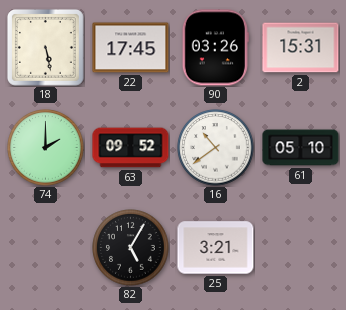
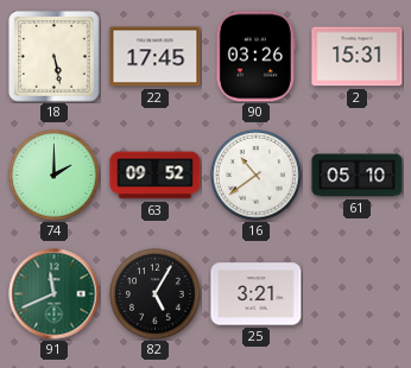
91: none -> 11:41
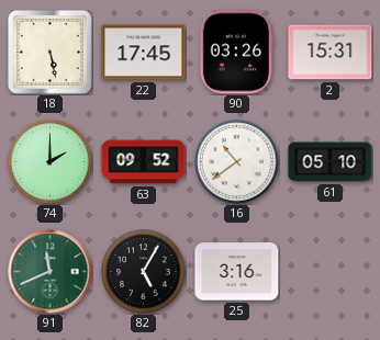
25: 3:21 -> 3:16
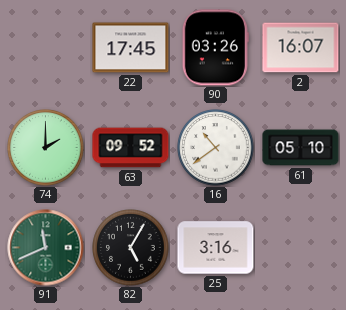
18: 5:28 -> none
2: 15:31 -> 16:07
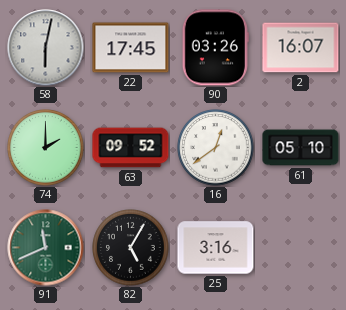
58: none -> 6:02
16: 10:39 -> 12:39
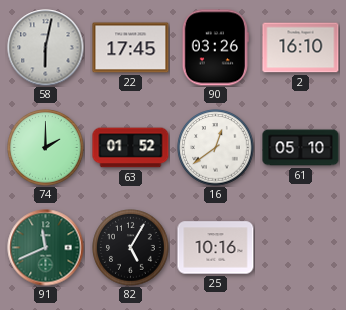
2: 16:07 -> 16:10
63: 09:52 -> 01:52
25: 3:16 -> 10:16
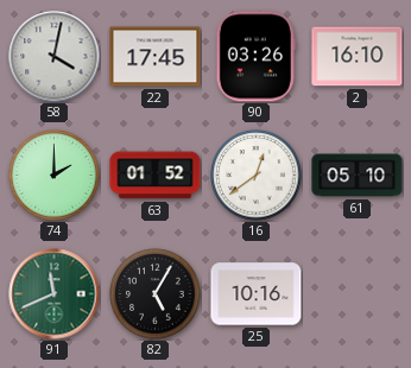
58: 6:02 -> 4:02
